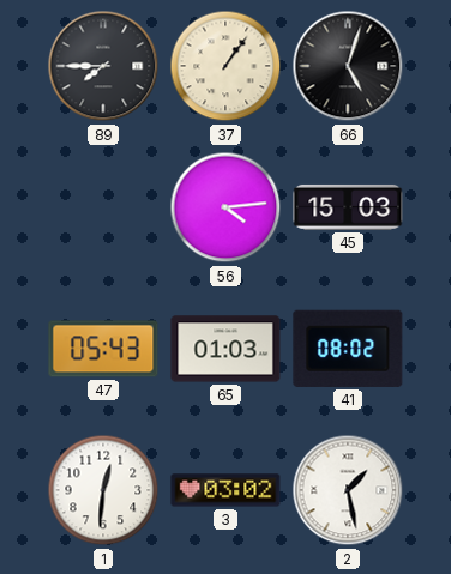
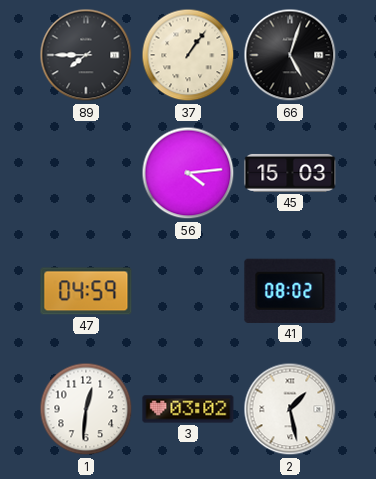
47: 05:43 -> 04:59
65: 01:03 -> none
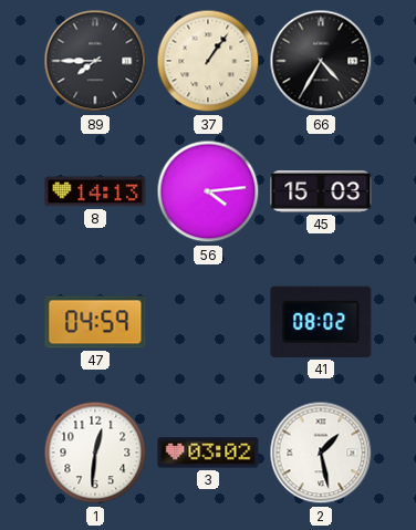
66: 5:03 -> 4:35
8: none -> 14:13
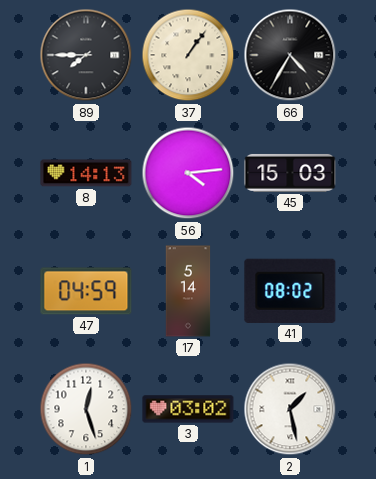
17: none -> 5:14
1: 12:31 -> 12:27
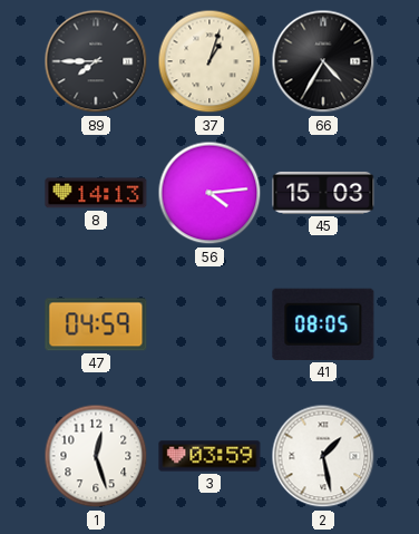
37: 1:06 -> 1:03
17: 5:14 -> none
41: 08:02 -> 08:05
3: 03:02 -> 03:59
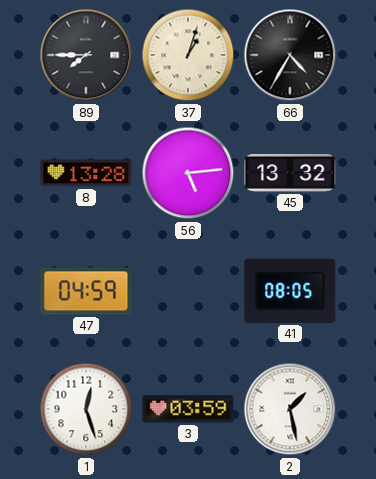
8: 14:13 -> 13:28
56: 4:14 -> 5:14
45: 15:03 -> 13:32
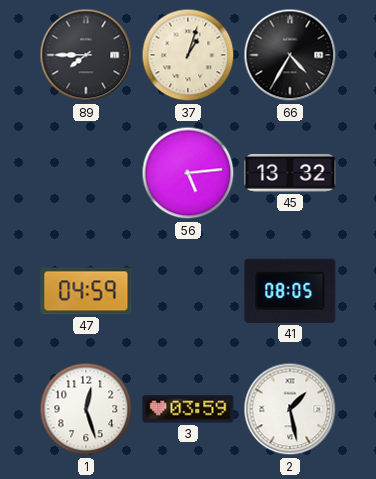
8: 13:28 -> none
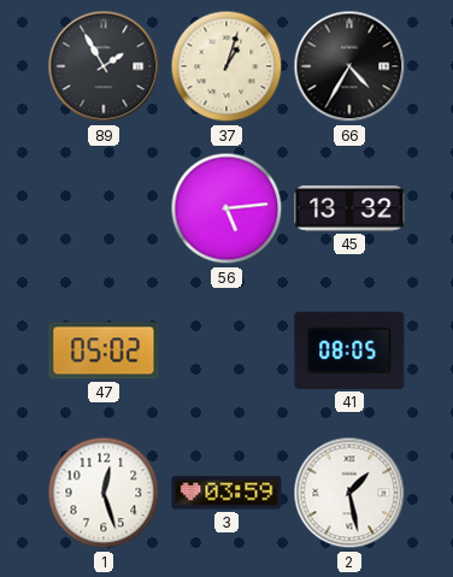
89: 7:45 -> 1:55
47: 04:59 -> 05:02
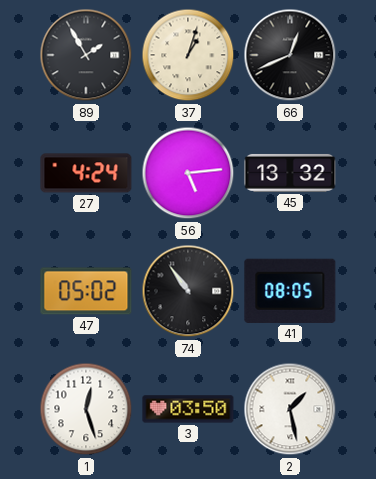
66: 4:35 -> 12:41
27: none -> 4:24
74: none -> 10:54
3: 03:59 -> 03:50
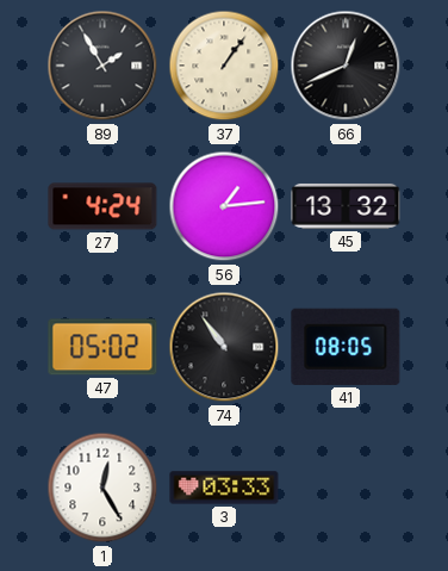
37: 1:03 -> 1:06
56: 5:14 -> 1:14
1: 12:27 -> 12:25
3: 03:50 -> 03:33
2: 1:28 -> none
